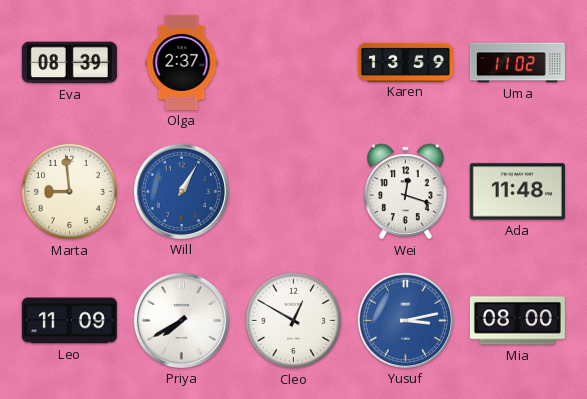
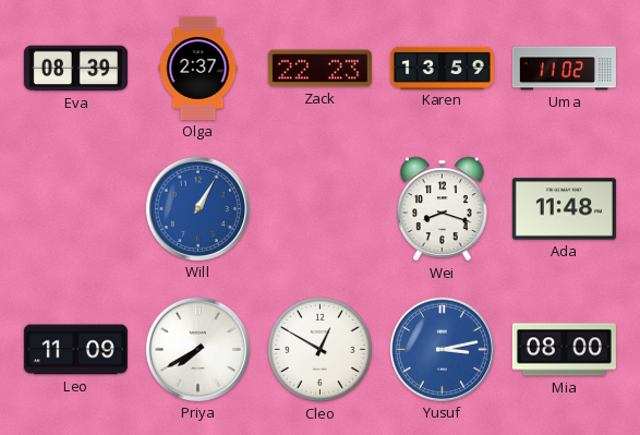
Zack: none -> 22:23
Marta: 8:59 -> none
Wei: 12:18 -> 8:18
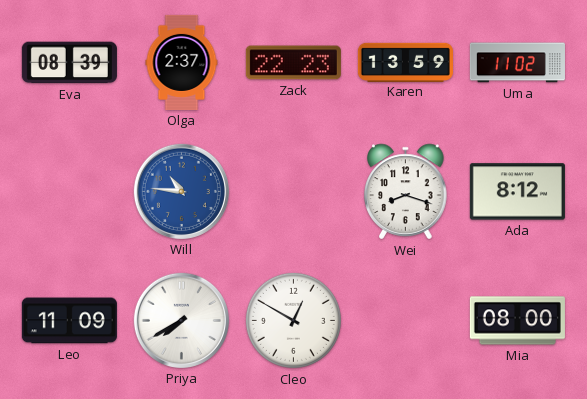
Will: 1:05 -> 10:46
Ada: 11:48 -> 8:12
Yusuf: 3:13 -> none
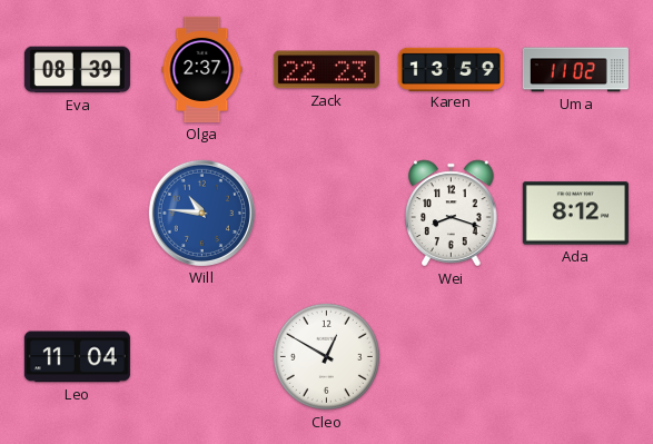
Leo: 11:09 -> 11:04
Priya: 7:40 -> none
Mia: 08:00 -> none
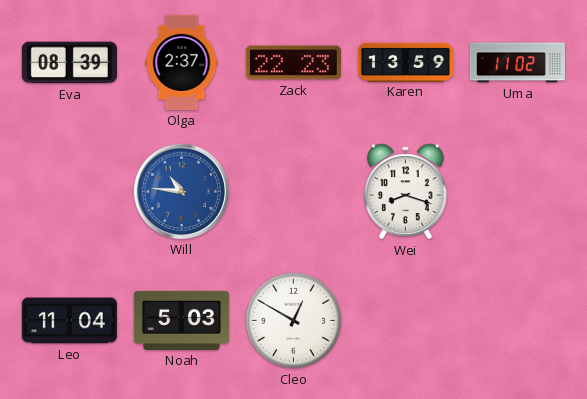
Ada: 8:12 -> none
Noah: none -> 5:03
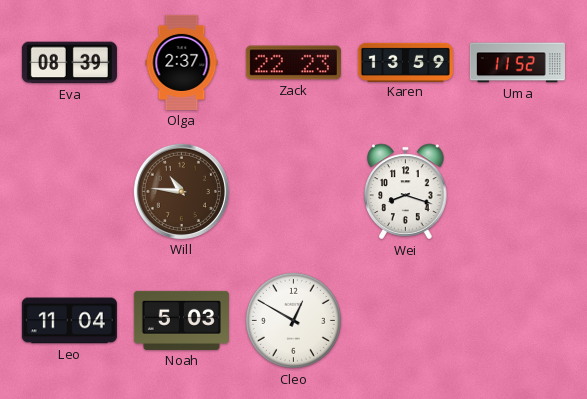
Uma: 11:02 -> 11:52
Will dial: blue -> brown
